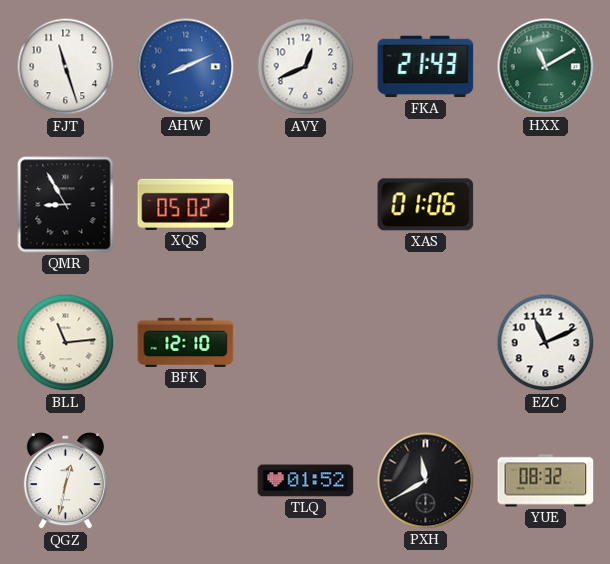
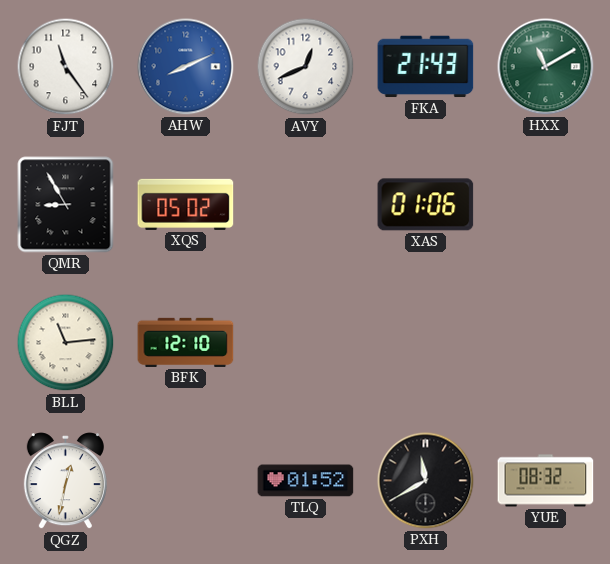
FJT: 11:27 -> 11:24
EZC: 11:11 -> none
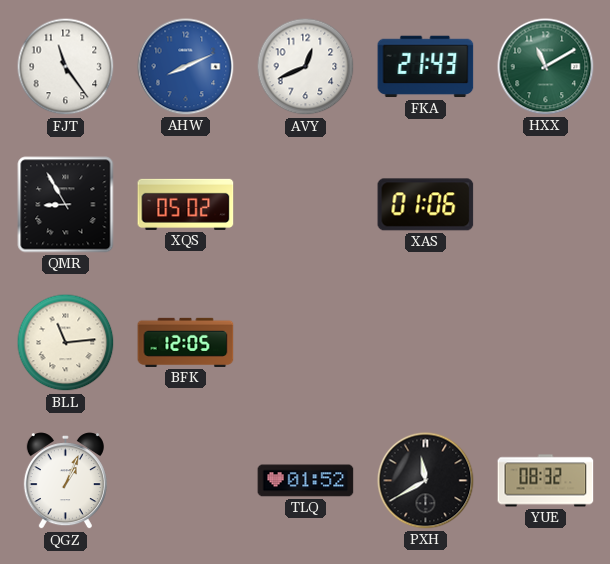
BFK: 12:10 -> 12:05
QGZ: 12:32 -> 1:04
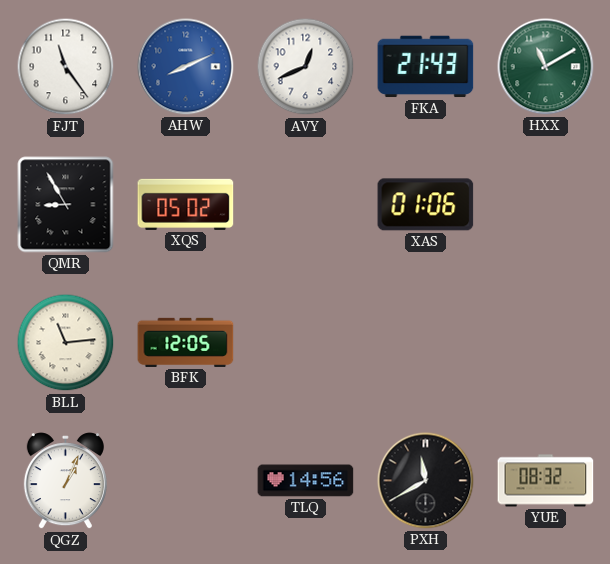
TLQ: 01:52 -> 14:56
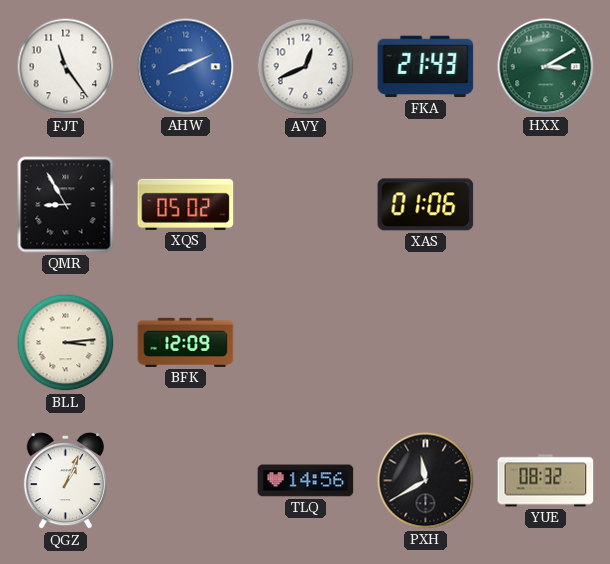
HXX: 11:10 -> 3:10
BLL: 11:14 -> 3:14
BFK: 12:05 -> 12:09
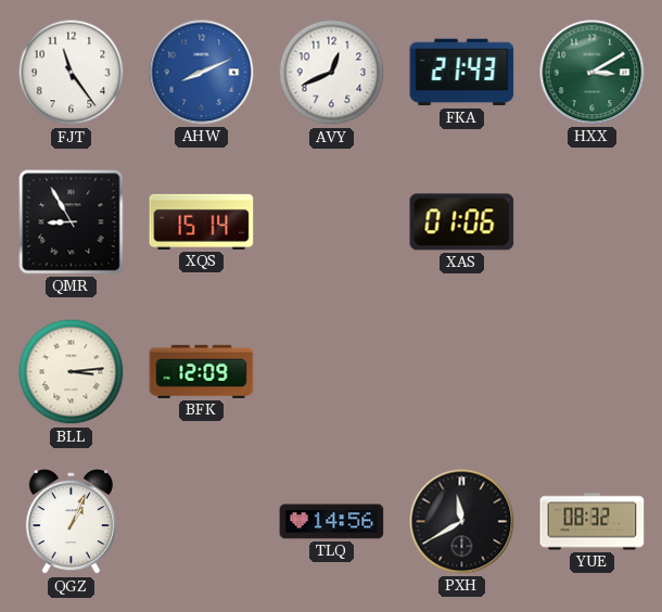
XQS: 05:02 -> 15:14
